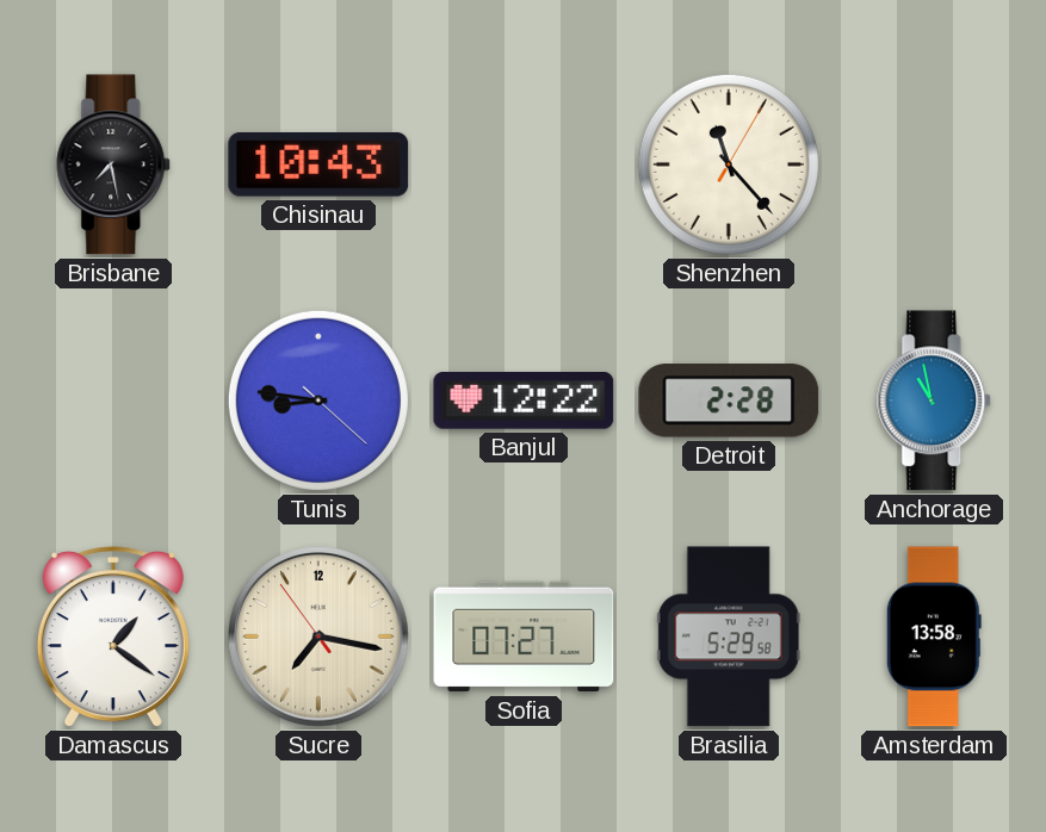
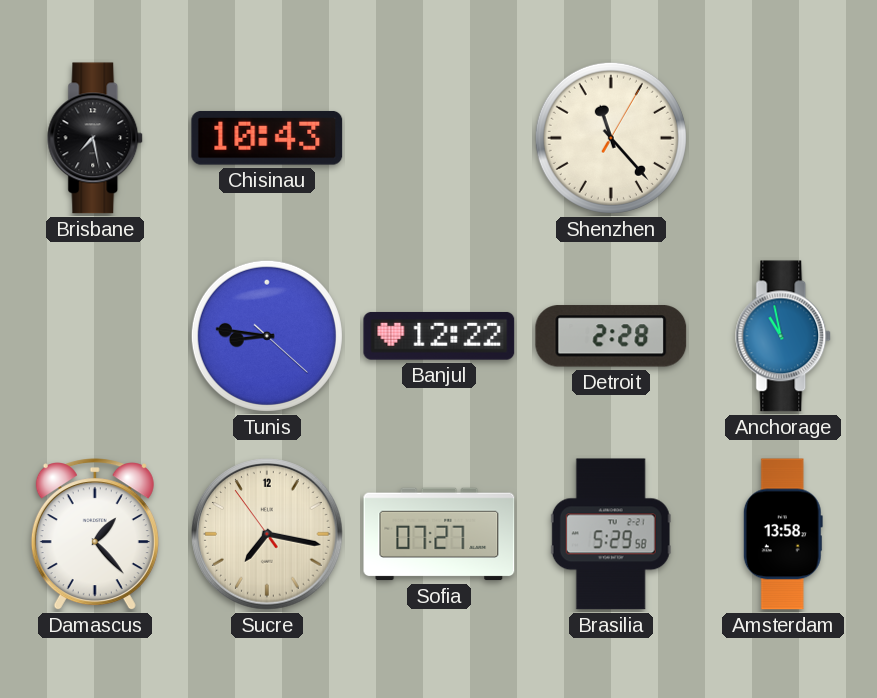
Damascus: 1:21 -> 1:23
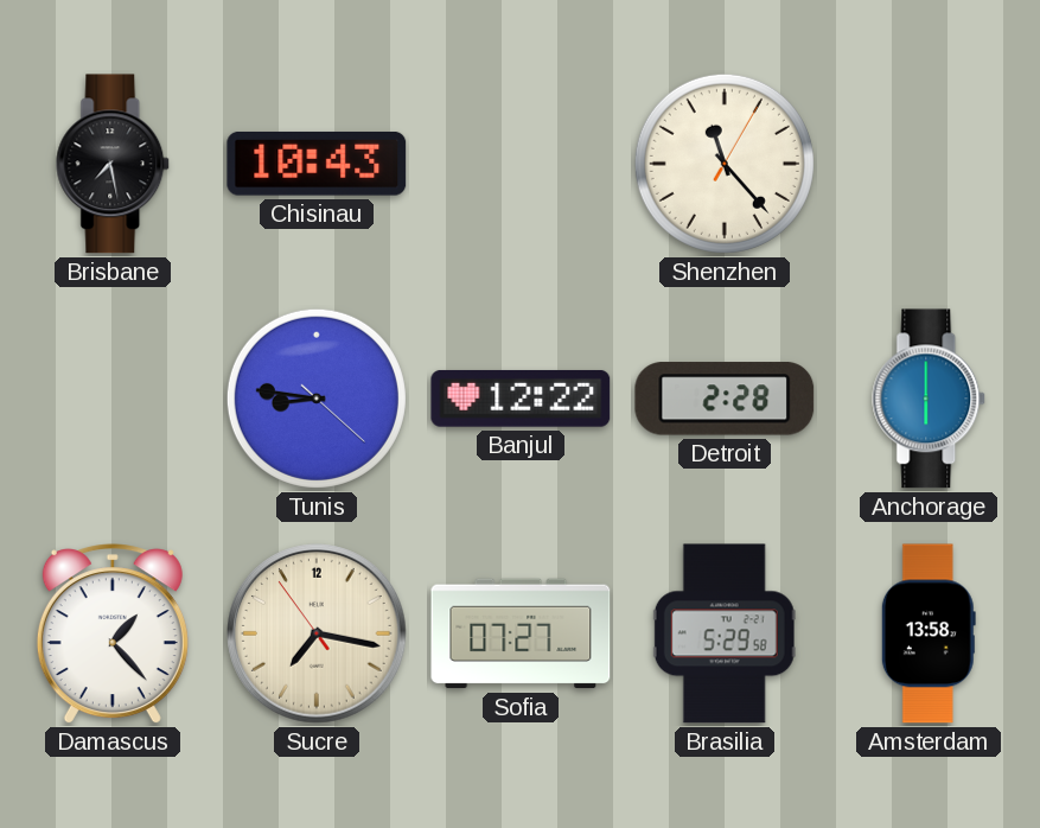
Anchorage: 10:58 -> 6:00
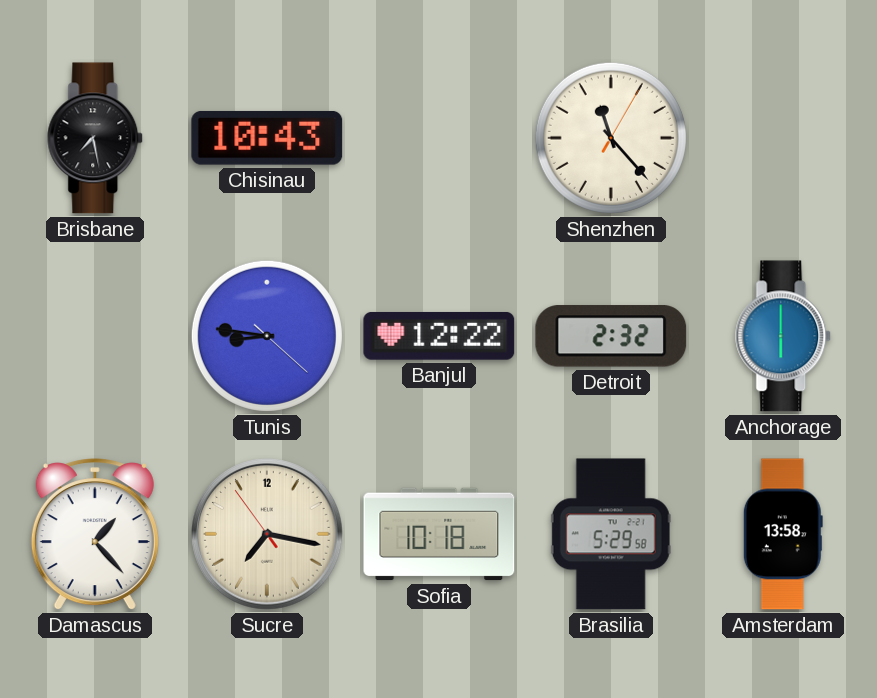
Detroit: 2:28 -> 2:32
Sofia: 07:27 -> 10:18
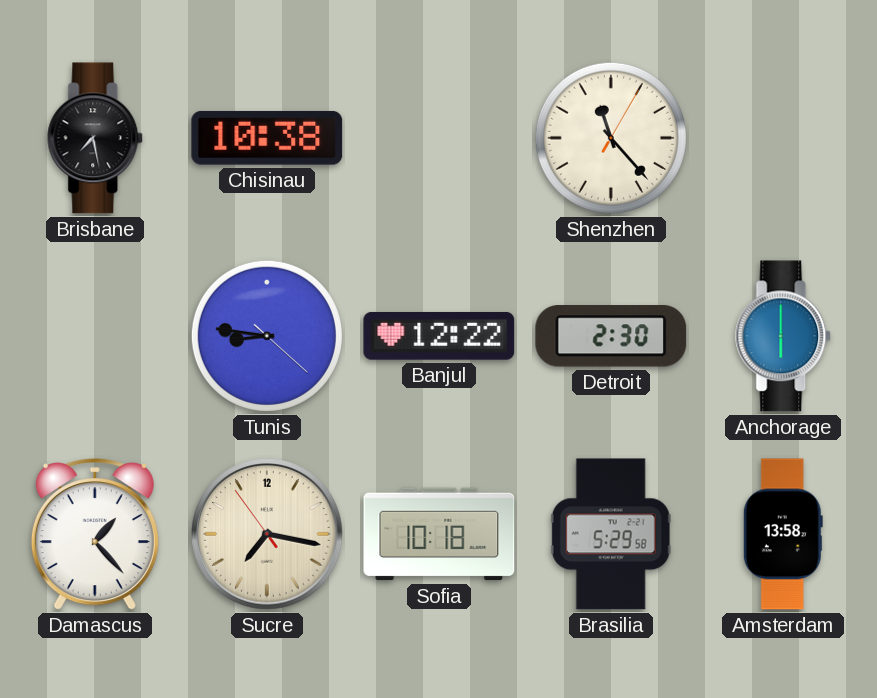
Chisinau: 10:43 -> 10:38
Detroit: 2:32 -> 2:30
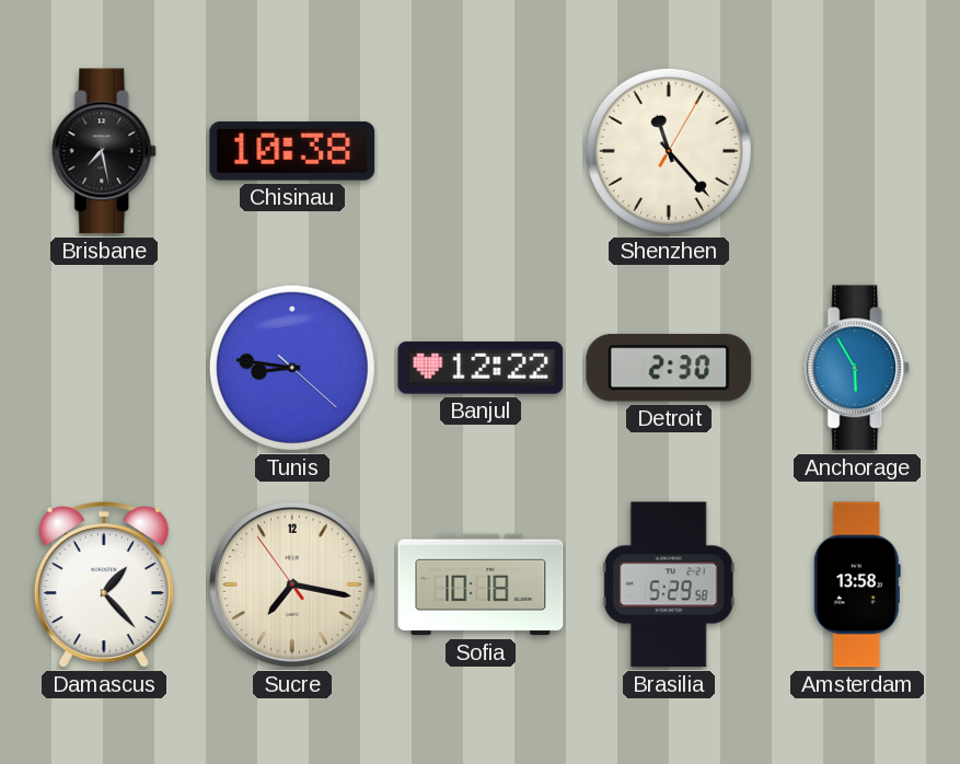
Anchorage: 6:00 -> 5:55
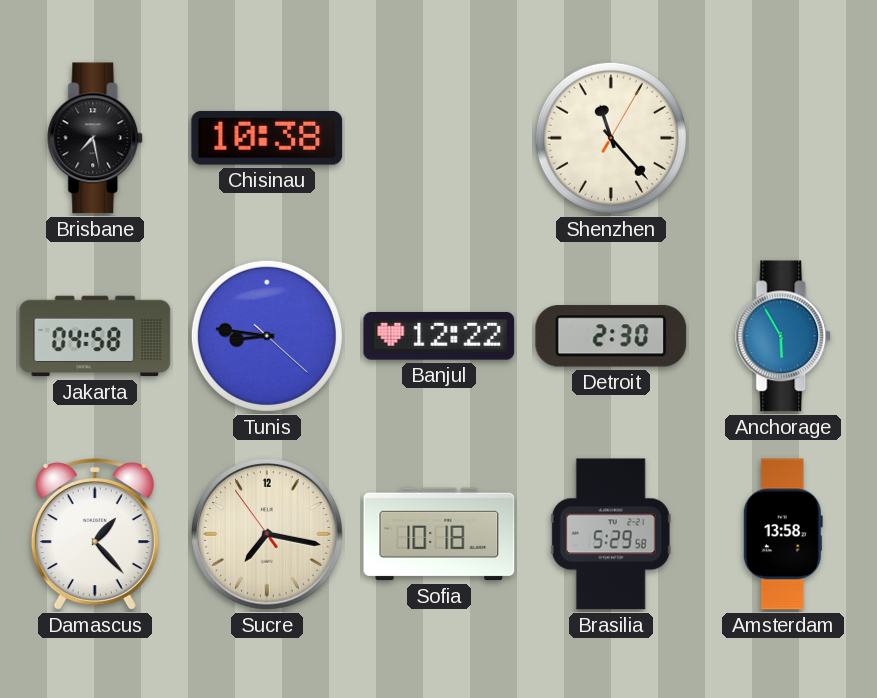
Jakarta: none -> 04:58
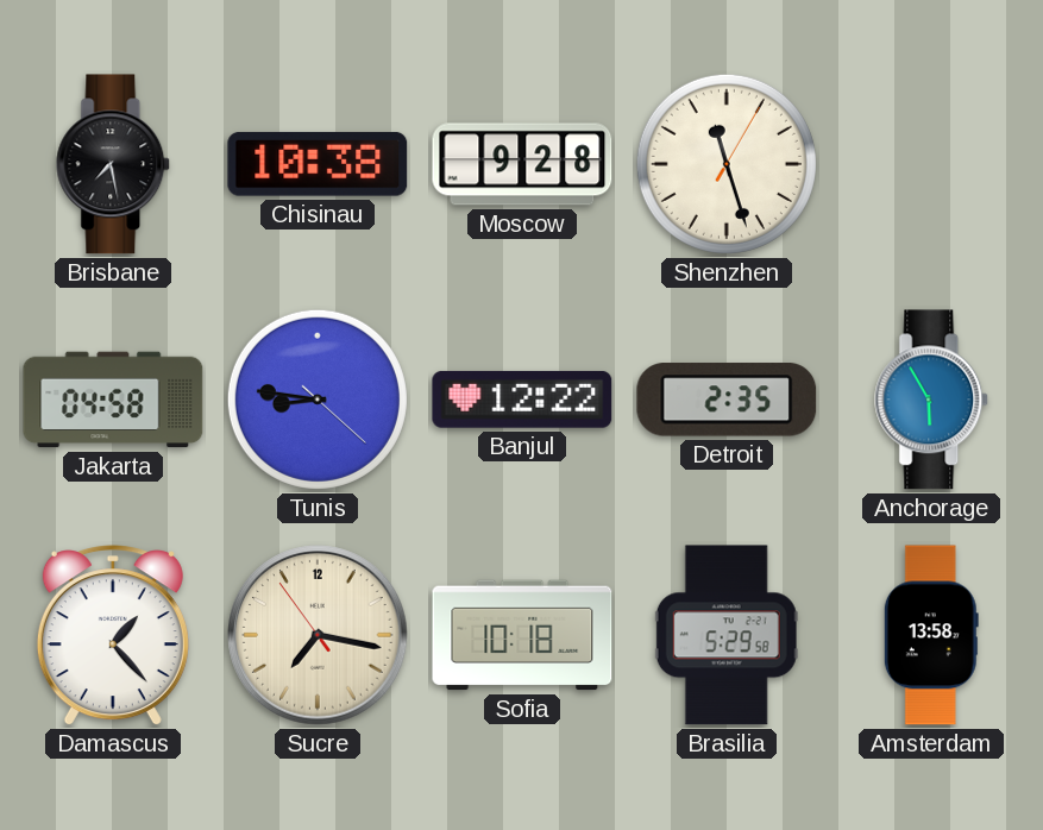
Moscow: none -> 9:28
Shenzhen: 11:23 -> 11:27
Detroit: 2:30 -> 2:35
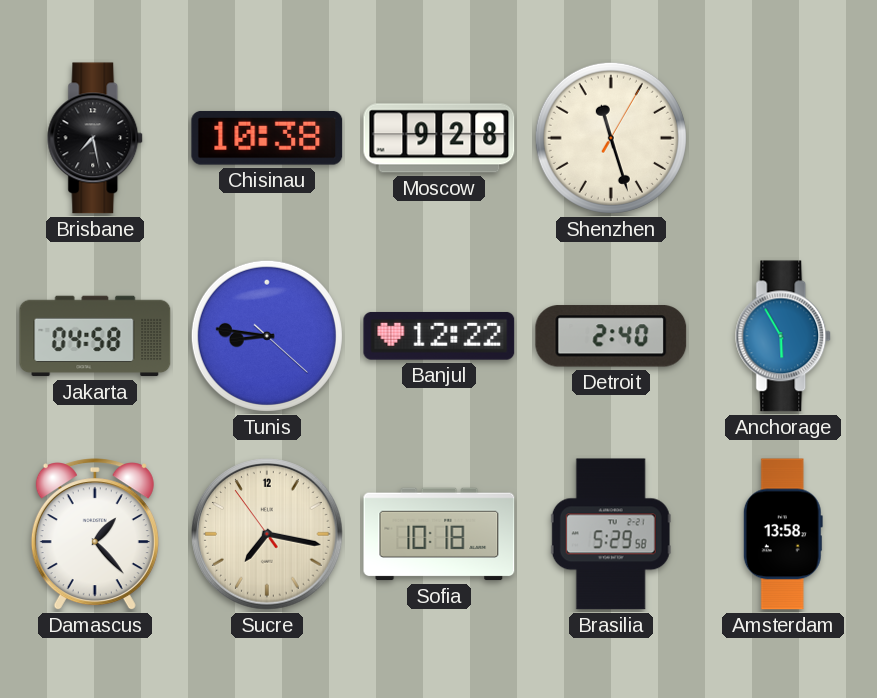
Detroit: 2:35 -> 2:40
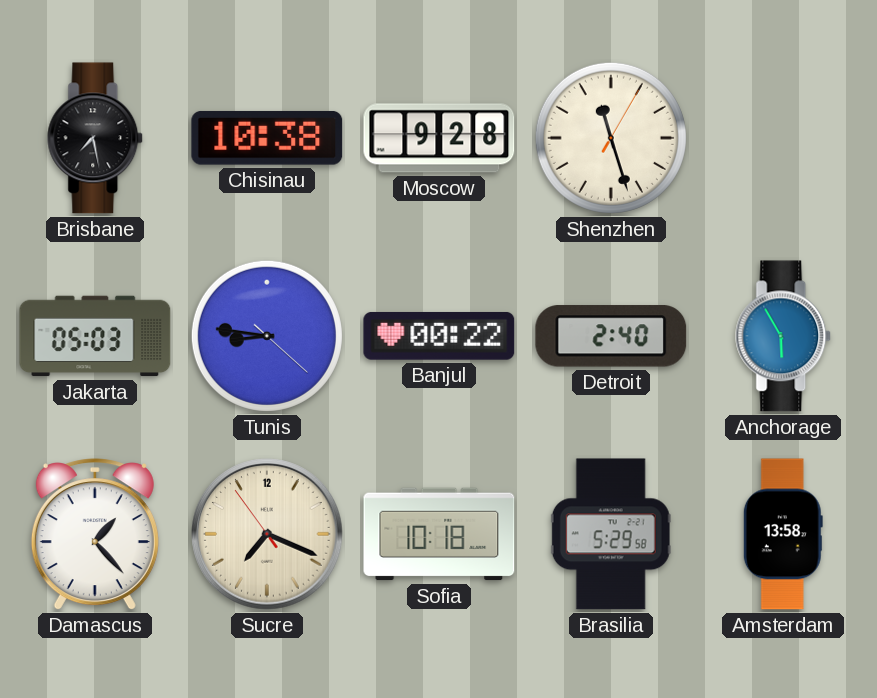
Jakarta: 04:58 -> 05:03
Banjul: 12:22 -> 00:22
Sucre: 7:16 -> 7:18
